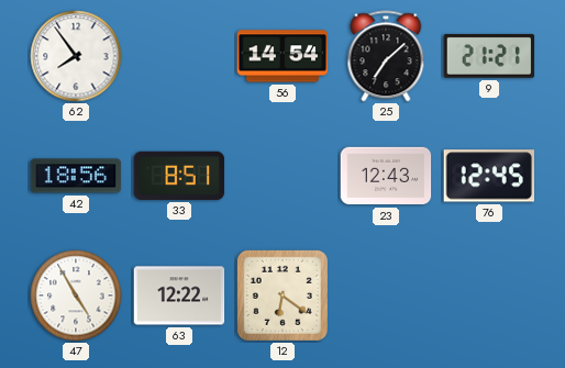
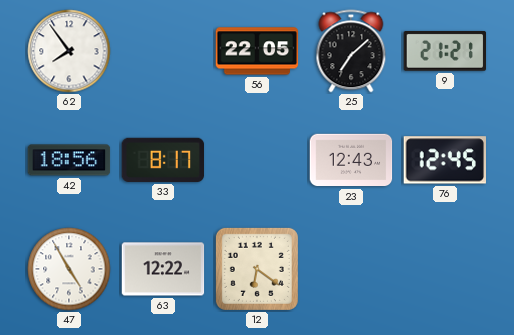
56: 14:54 -> 22:05
33: 8:51 -> 8:17
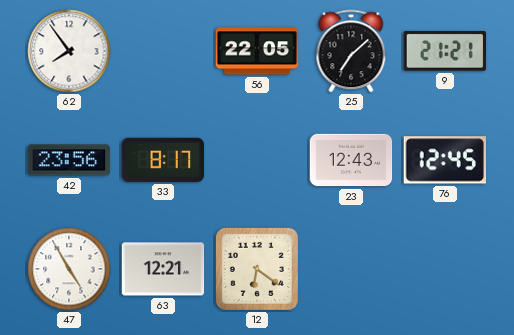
42: 18:56 -> 23:56
63: 12:22 -> 12:21
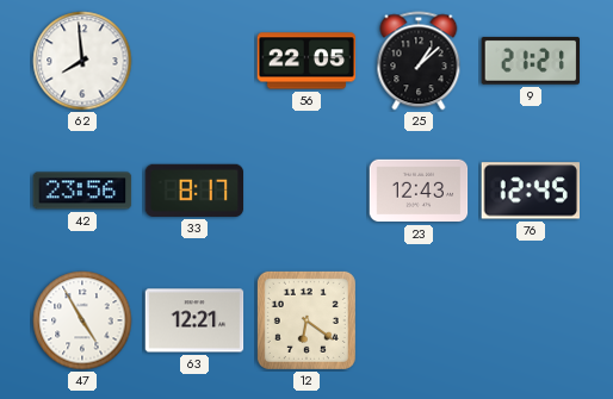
62: 7:54 -> 7:59
25: 7:08 -> 1:08
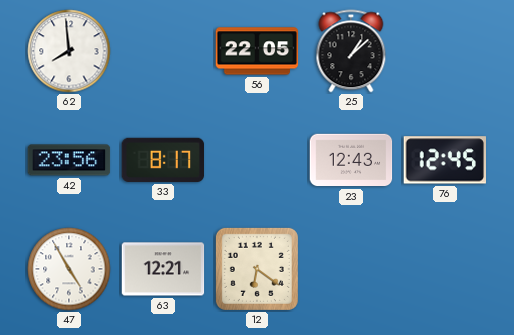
9: 21:21 -> none
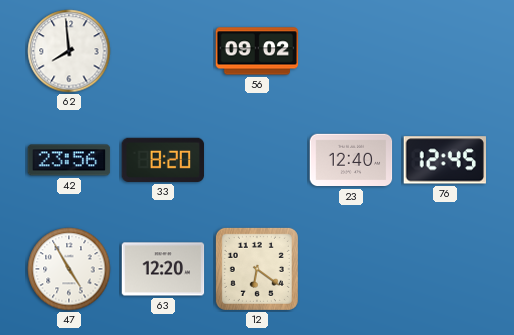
56: 22:05 -> 09:02
25: 1:08 -> none
33: 8:17 -> 8:20
23: 12:43 -> 12:40
63: 12:21 -> 12:20
